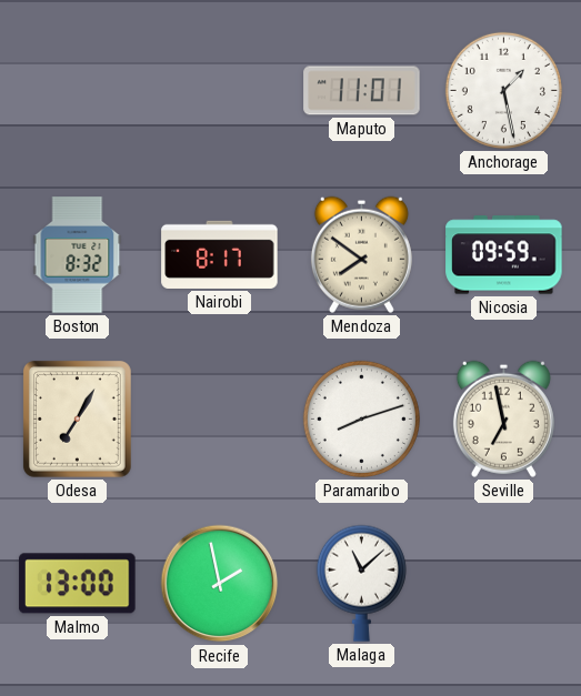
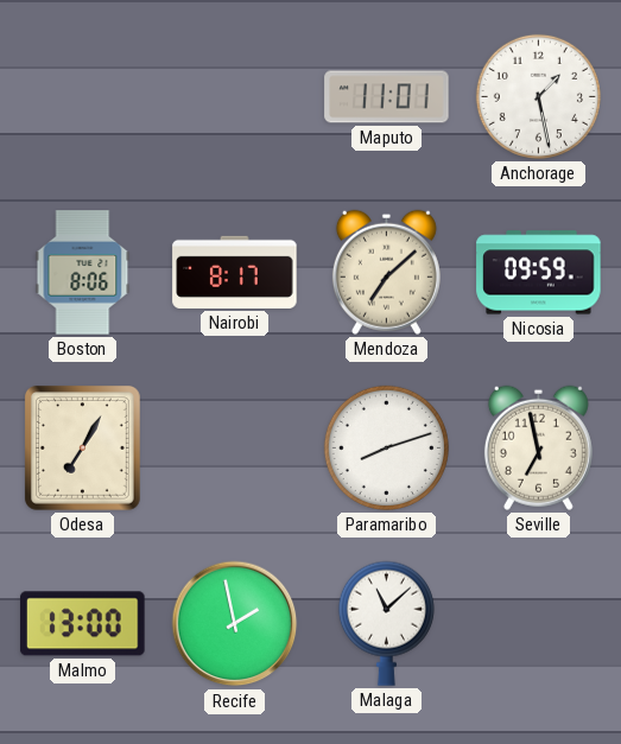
Boston: 8:32 -> 8:06
Mendoza: 7:51 -> 7:08
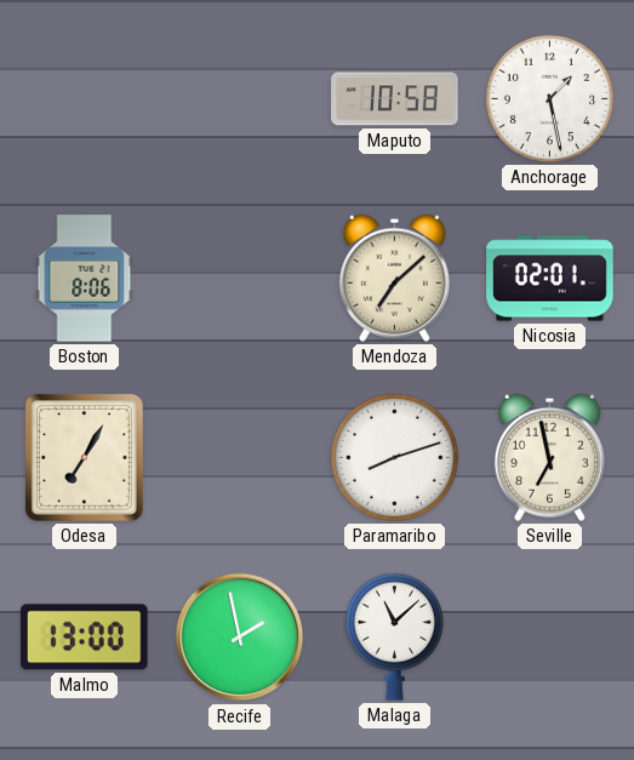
Maputo: 11:01 -> 10:58
Nairobi: 8:17 -> none
Nicosia: 09:59 -> 02:01
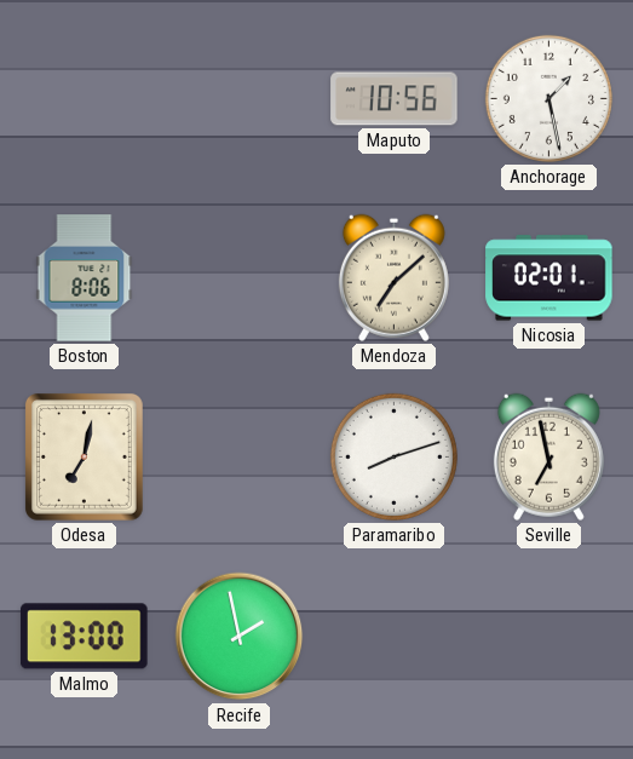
Maputo: 10:58 -> 10:56
Odesa: 7:05 -> 7:02
Malaga: 11:08 -> none
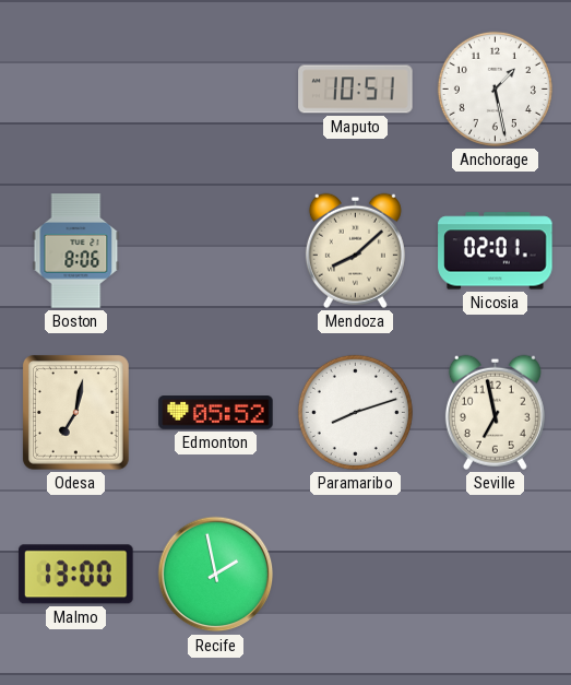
Maputo: 10:56 -> 10:51
Mendoza: 7:08 -> 8:08
Edmonton: none -> 05:52
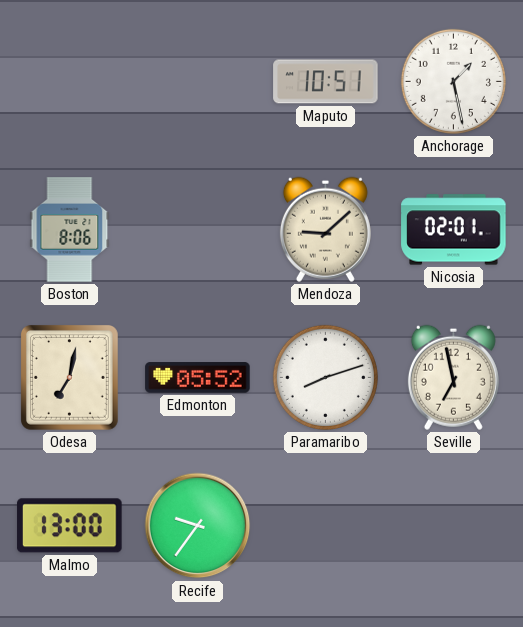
Mendoza: 8:08 -> 9:08
Recife: 1:58 -> 9:36
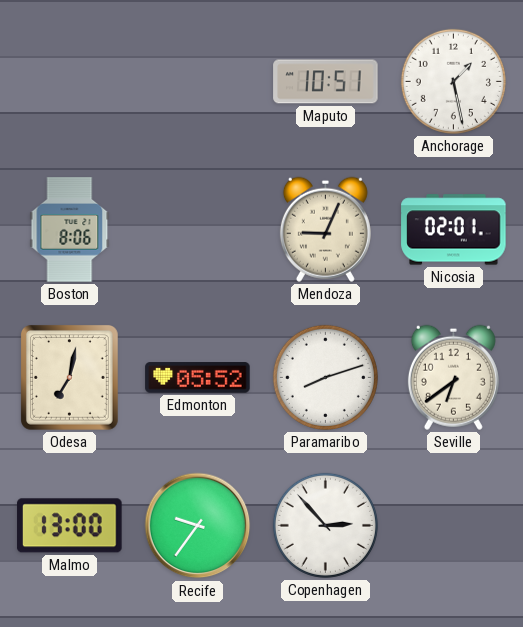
Mendoza: 9:08 -> 9:04
Seville: 6:58 -> 6:39
Copenhagen: none -> 2:53
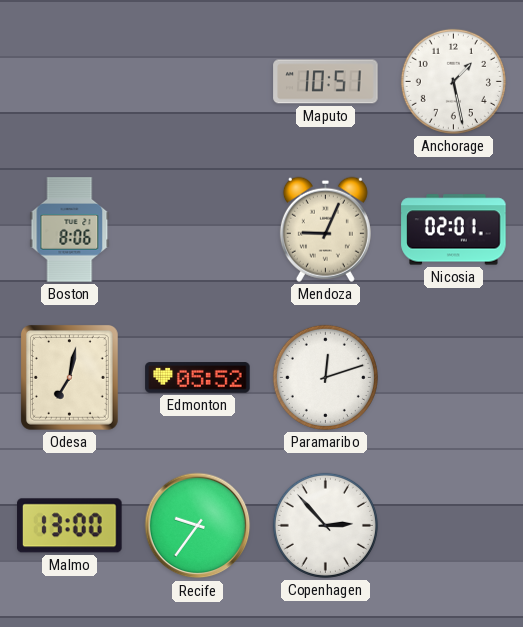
Paramaribo: 8:12 -> 12:12
Seville: 6:39 -> none
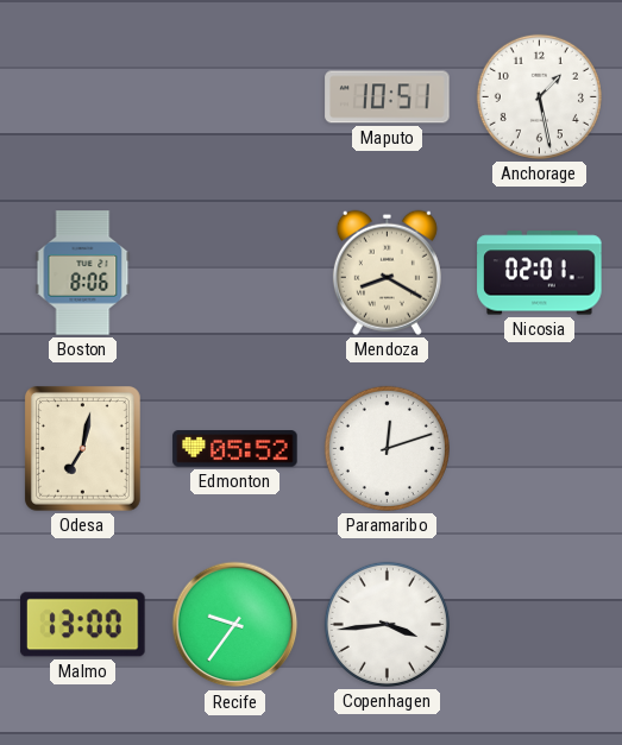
Mendoza: 9:04 -> 8:20
Copenhagen: 2:53 -> 3:44
